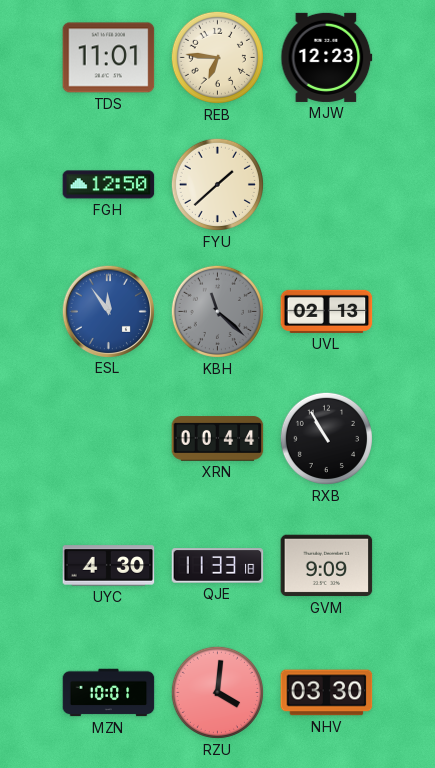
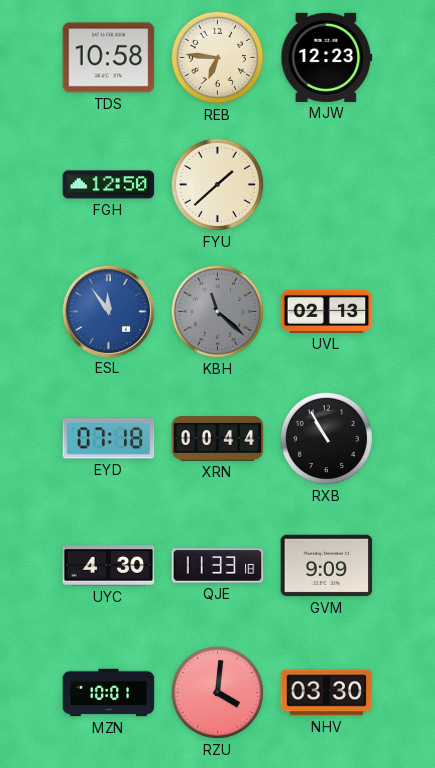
TDS: 11:01 -> 10:58
EYD: none -> 07:18
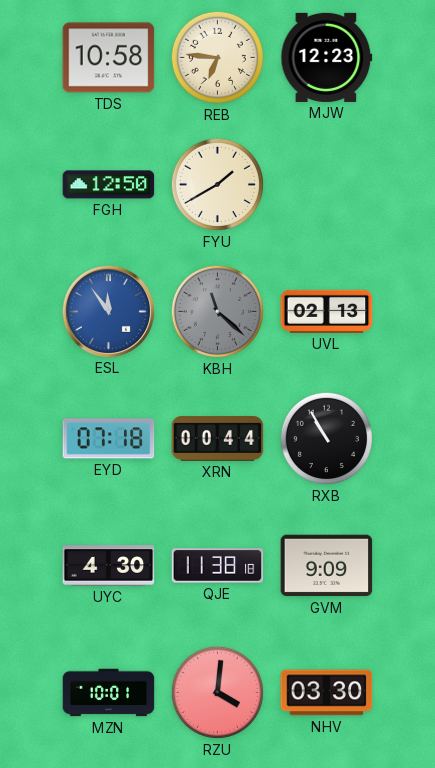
FYU: 1:38 -> 1:40
QJE: 11:33 -> 11:38
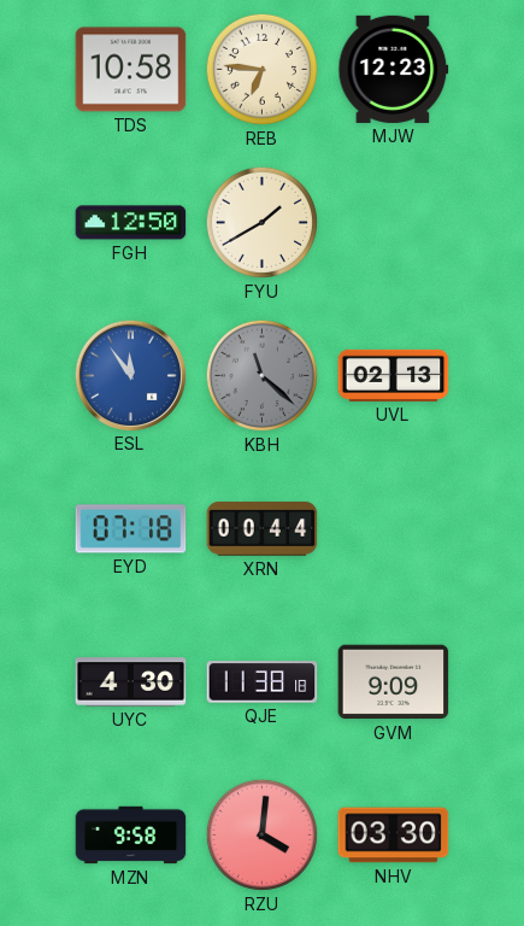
RXB: 10:55 -> none
MZN: 10:01 -> 9:58
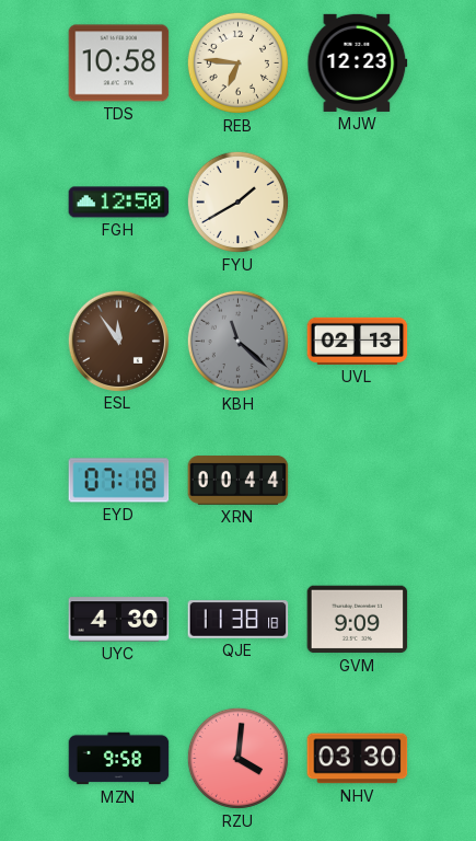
ESL dial: blue -> brown
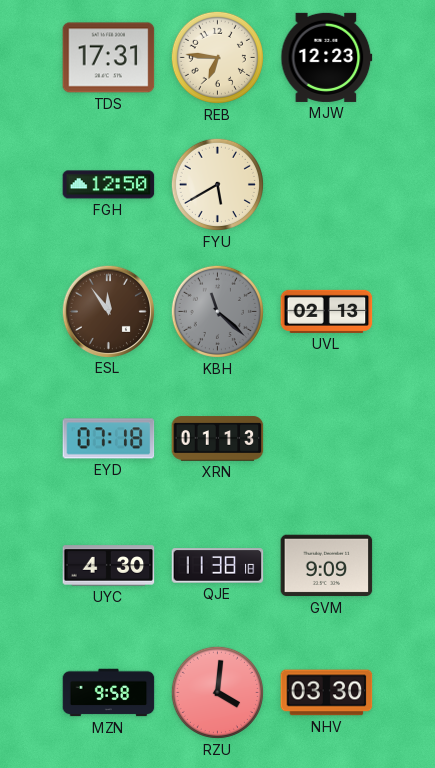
TDS: 10:58 -> 17:31
FYU: 1:40 -> 5:40
XRN: 00:44 -> 01:13
